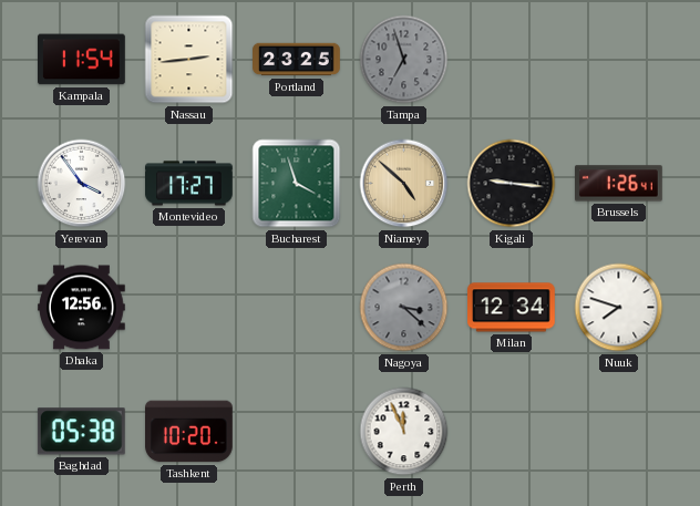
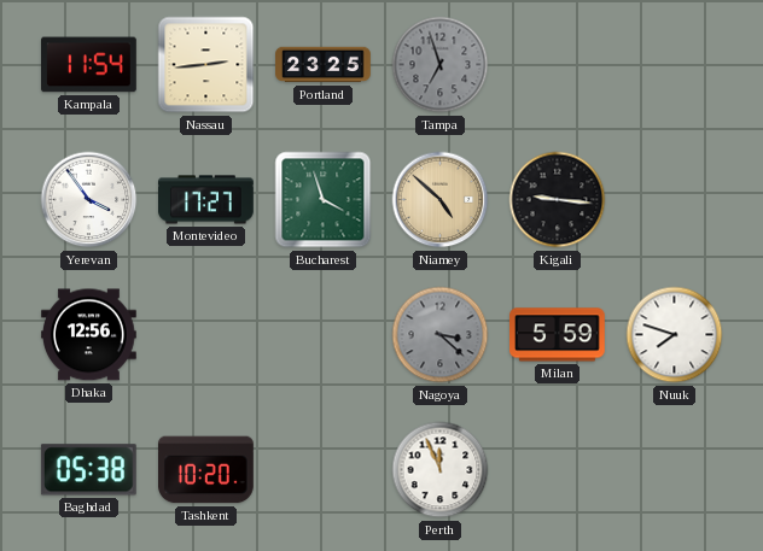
Brussels: 1:26 -> none
Milan: 12:34 -> 5:59
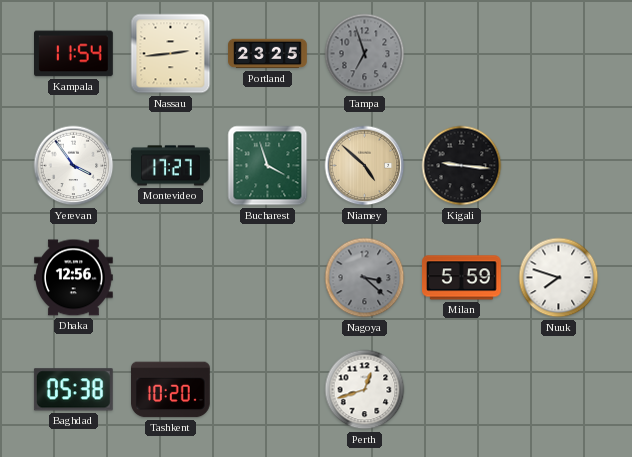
Perth: 11:56 -> 12:42
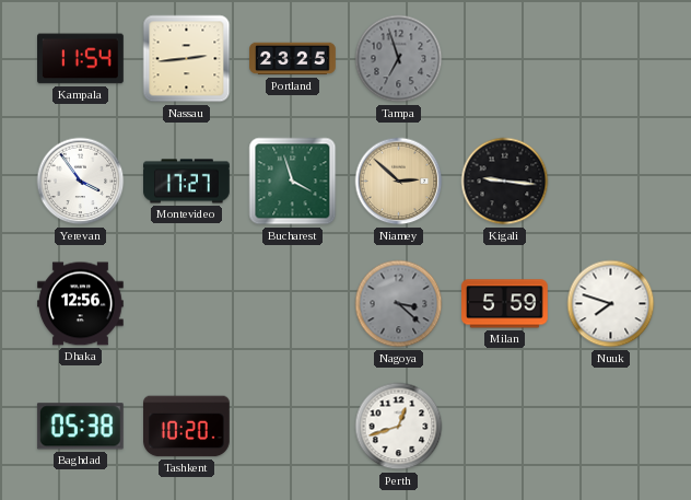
Niamey: 4:52 -> 2:52
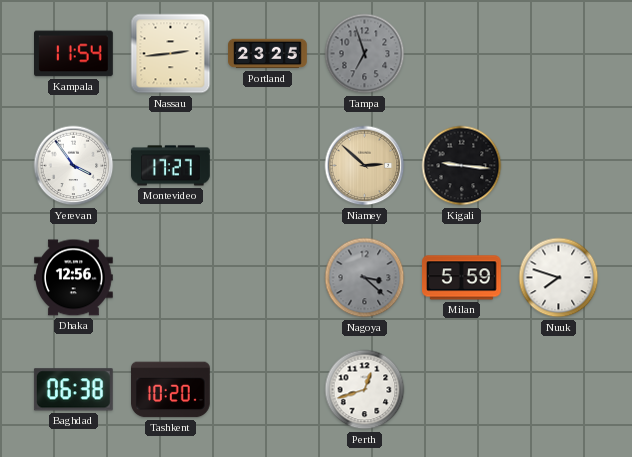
Bucharest: 3:57 -> none
Baghdad: 05:38 -> 06:38
